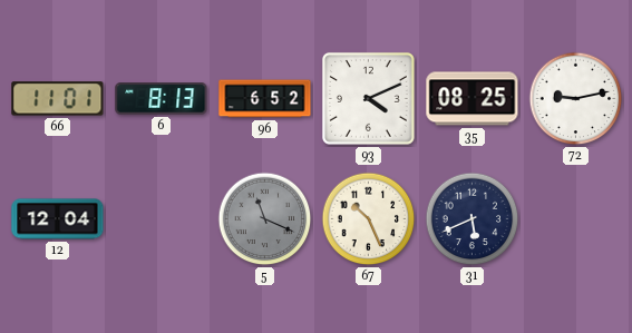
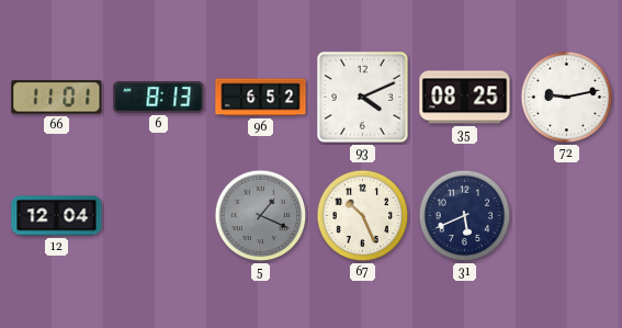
5: 11:19 -> 1:19
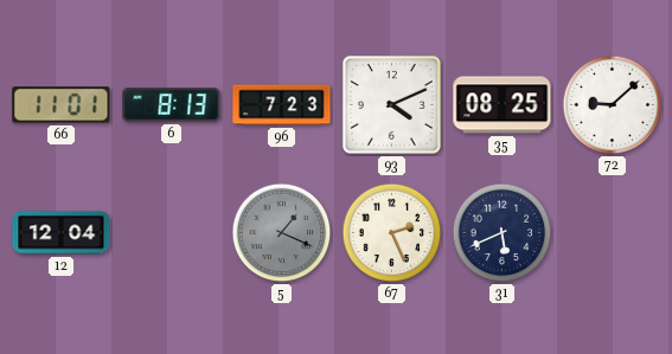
96: 6:52 -> 7:23
72: 9:13 -> 9:08
67: 10:26 -> 2:26
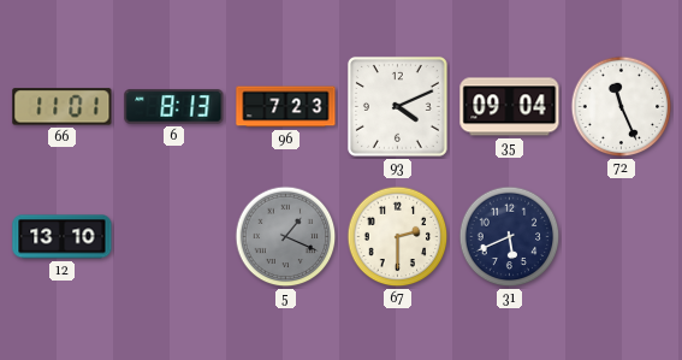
35: 08:25 -> 09:04
72: 9:08 -> 11:26
12: 12:04 -> 13:10
67: 2:26 -> 2:30
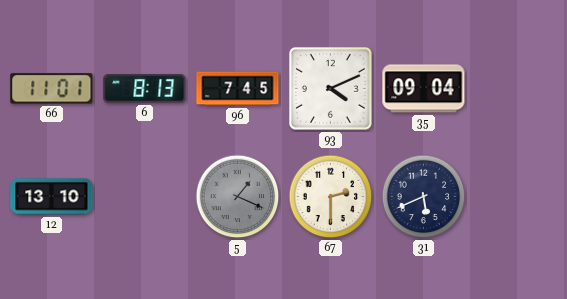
96: 7:23 -> 7:45
72: 11:26 -> none
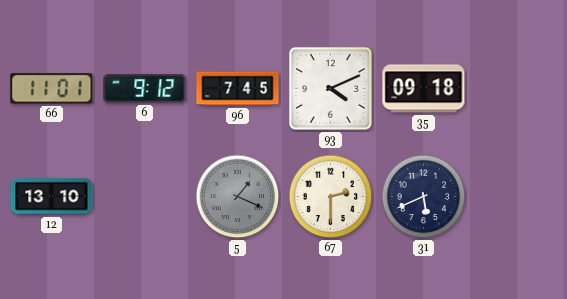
6: 8:13 -> 9:12
35: 09:04 -> 09:18
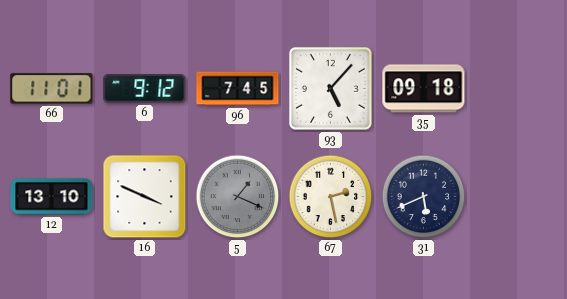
93: 4:11 -> 5:07
16: none -> 3:49
67: 2:30 -> 2:28
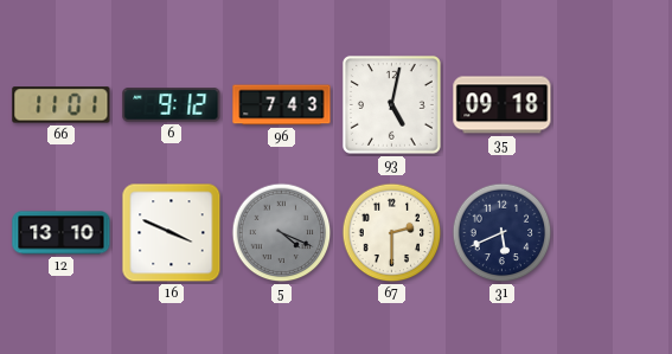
96: 7:45 -> 7:43
93: 5:07 -> 5:02
5: 1:19 -> 4:19
67: 2:28 -> 2:30
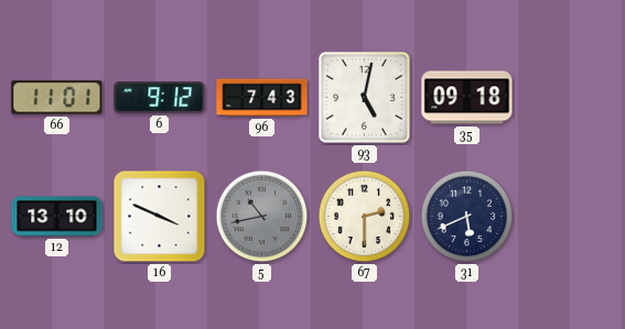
5: 4:19 -> 10:43
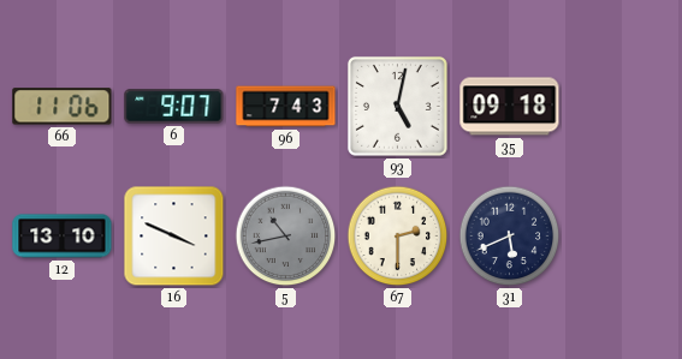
66: 11:01 -> 11:06
6: 9:12 -> 9:07
